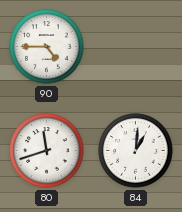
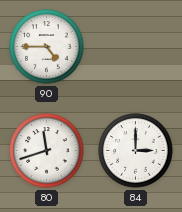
84: 1:01 -> 3:00
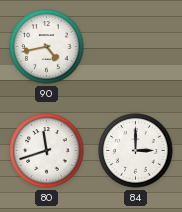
90: 4:45 -> 4:43
